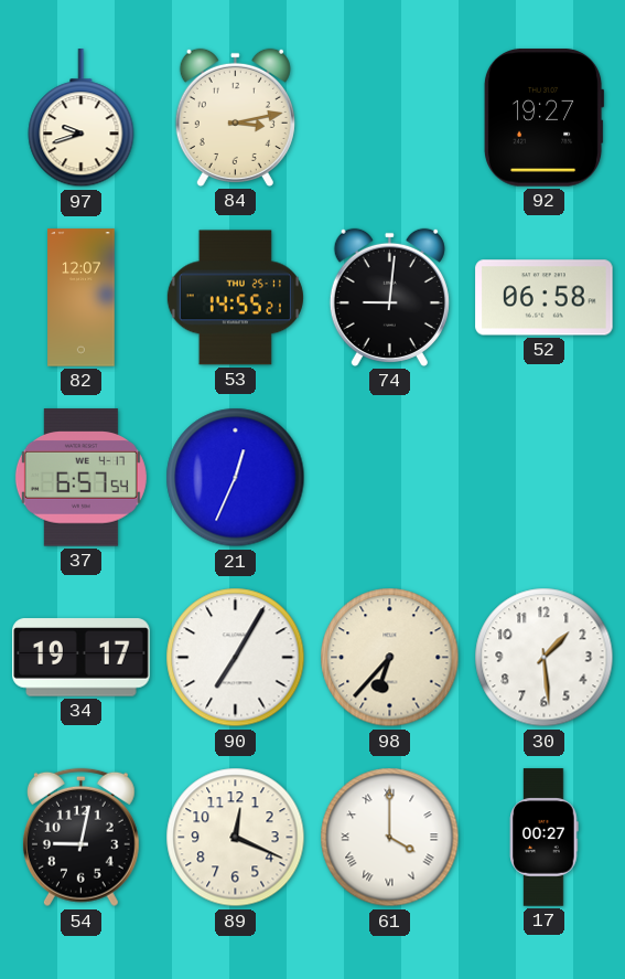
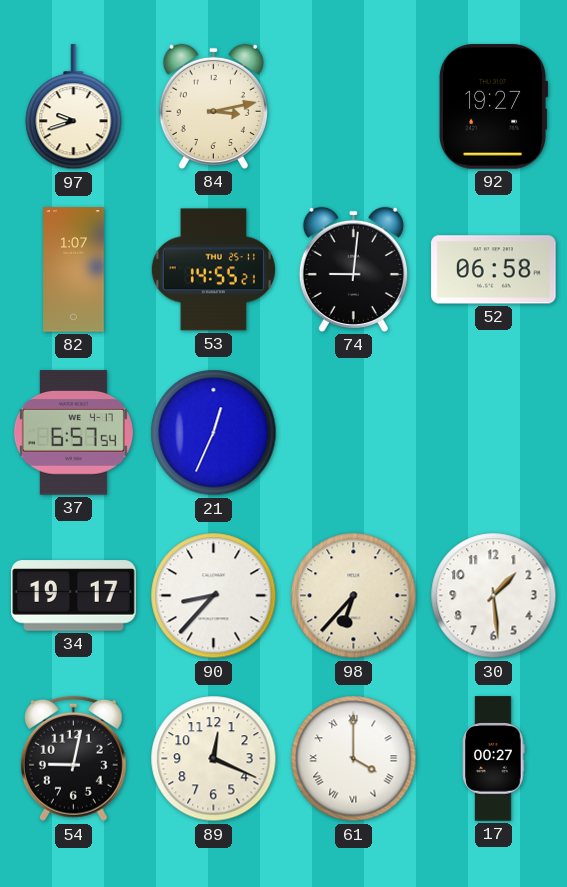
82: 12:07 -> 1:07
90: 7:05 -> 8:37
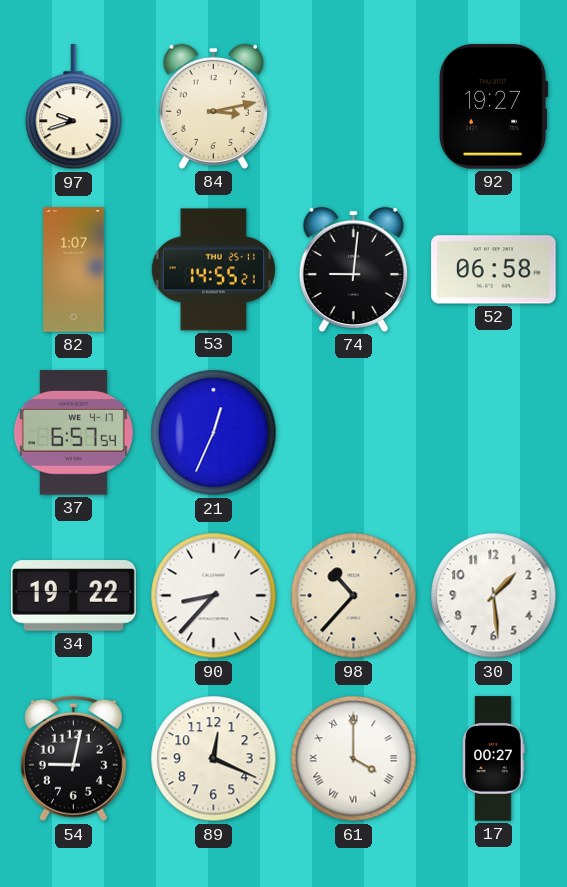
34: 19:17 -> 19:22
98: 6:37 -> 10:37
